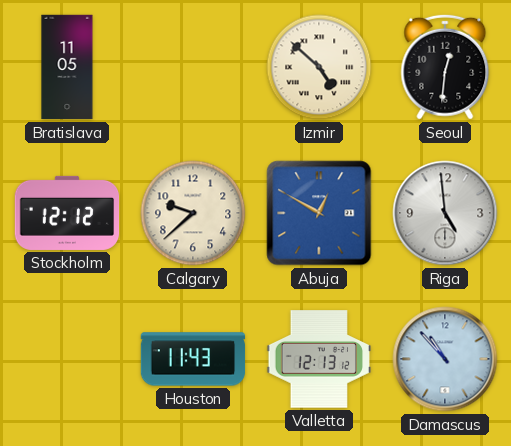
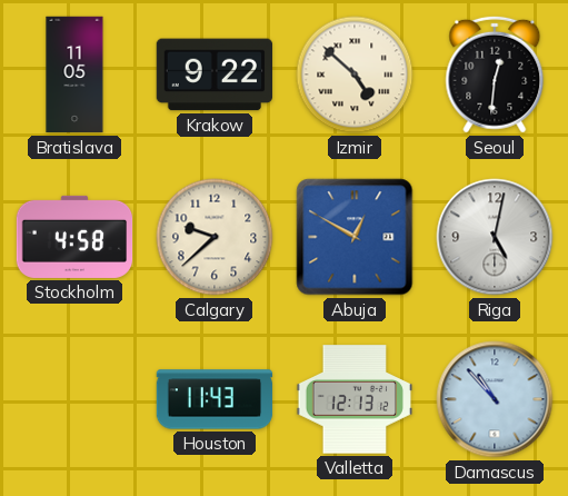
Krakow: none -> 9:22
Stockholm: 12:12 -> 4:58
Riga: 4:59 -> 5:02
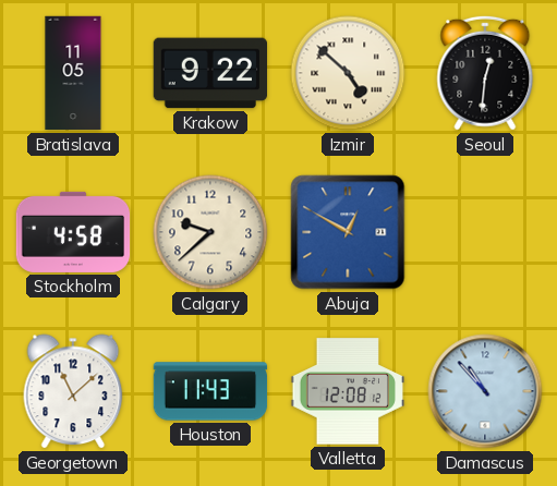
Riga: 5:02 -> none
Georgetown: none -> 11:08
Valletta: 12:13 -> 12:08
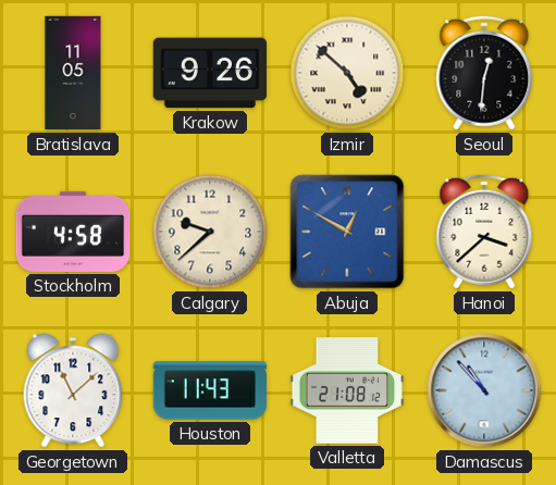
Krakow: 9:22 -> 9:26
Hanoi: none -> 3:38
Valletta: 12:08 -> 21:08
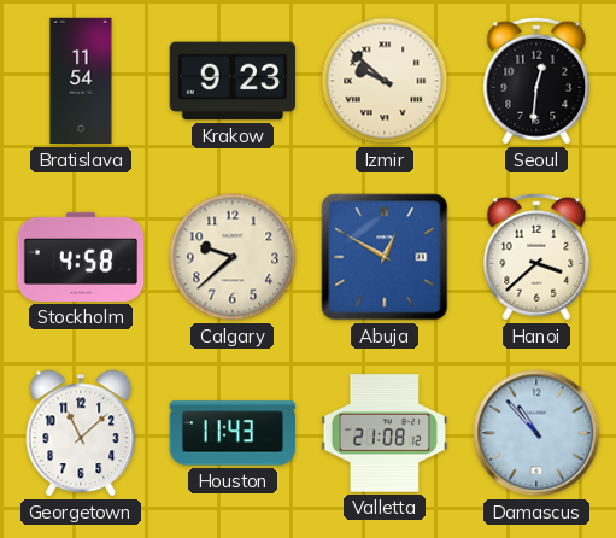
Bratislava: 11:05 -> 11:54
Krakow: 9:26 -> 9:23
Izmir: 4:52 -> 9:52
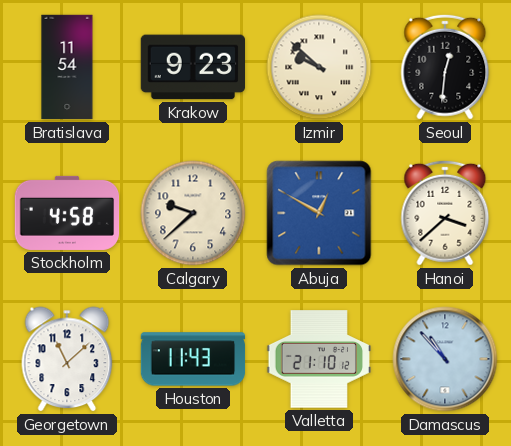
Valletta: 21:08 -> 21:10
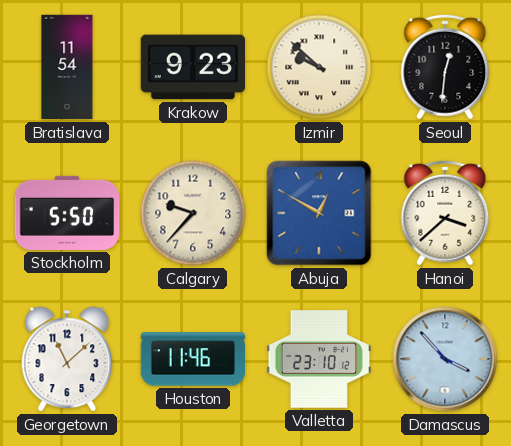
Stockholm: 4:58 -> 5:50
Calgary: 9:38 -> 9:37
Houston: 11:43 -> 11:46
Valletta: 21:10 -> 23:10
Damascus: 10:53 -> 3:53
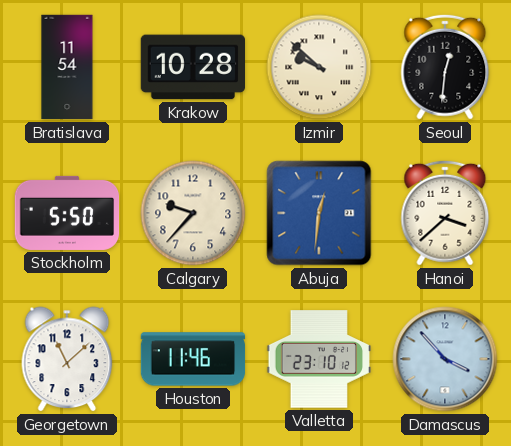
Krakow: 9:23 -> 10:28
Abuja: 12:50 -> 12:31
